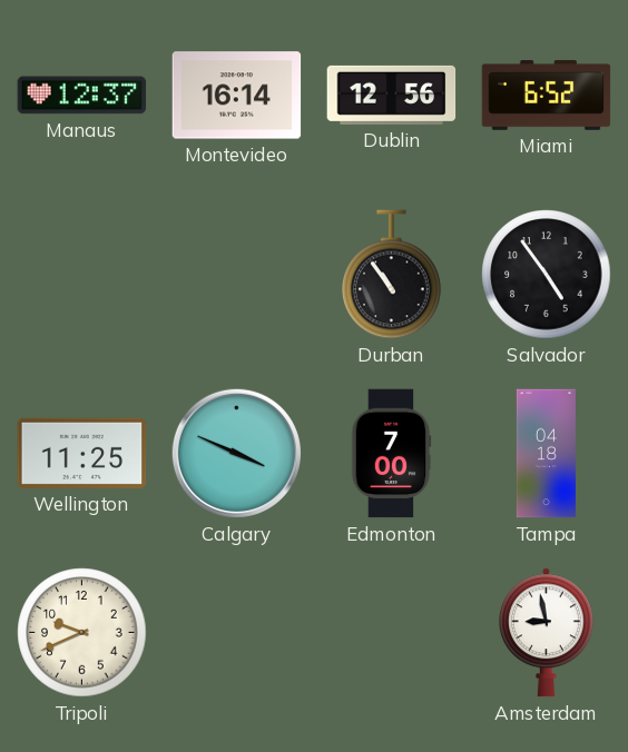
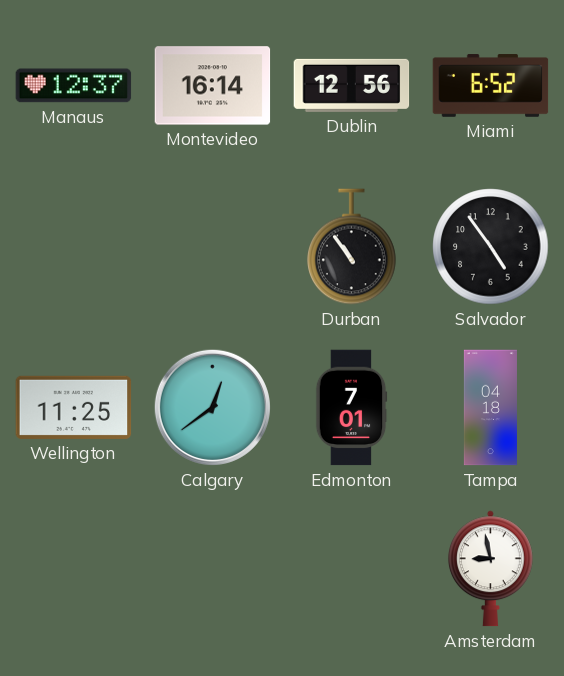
Calgary: 3:49 -> 12:39
Edmonton: 7:00 -> 7:01
Tripoli: 9:41 -> none
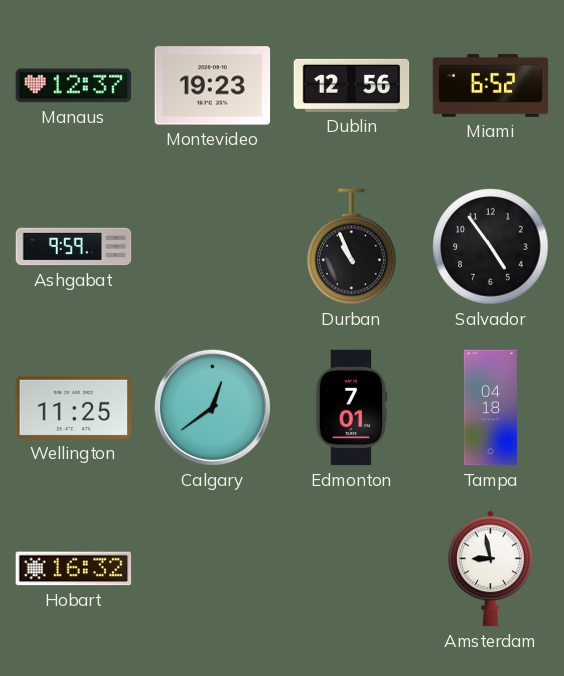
Montevideo: 16:14 -> 19:23
Ashgabat: none -> 9:59
Durban: 10:54 -> 10:56
Hobart: none -> 16:32
